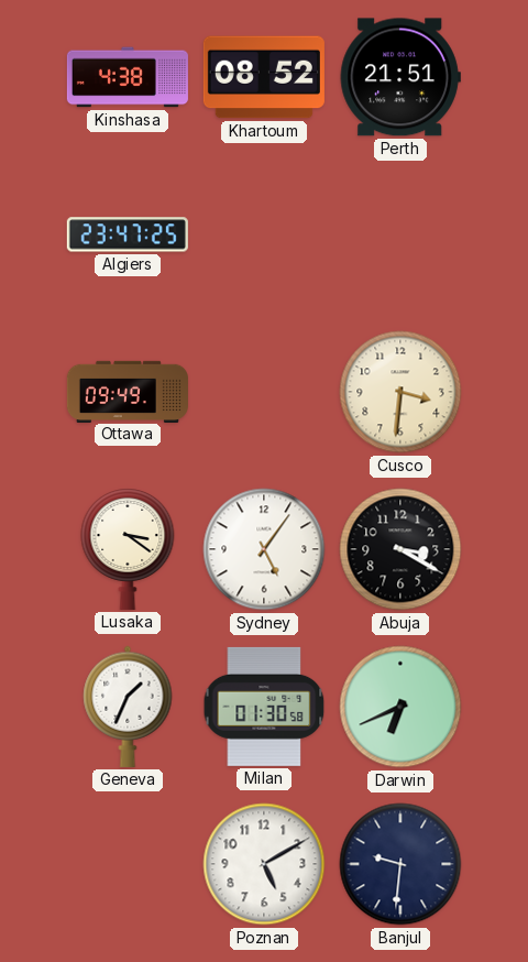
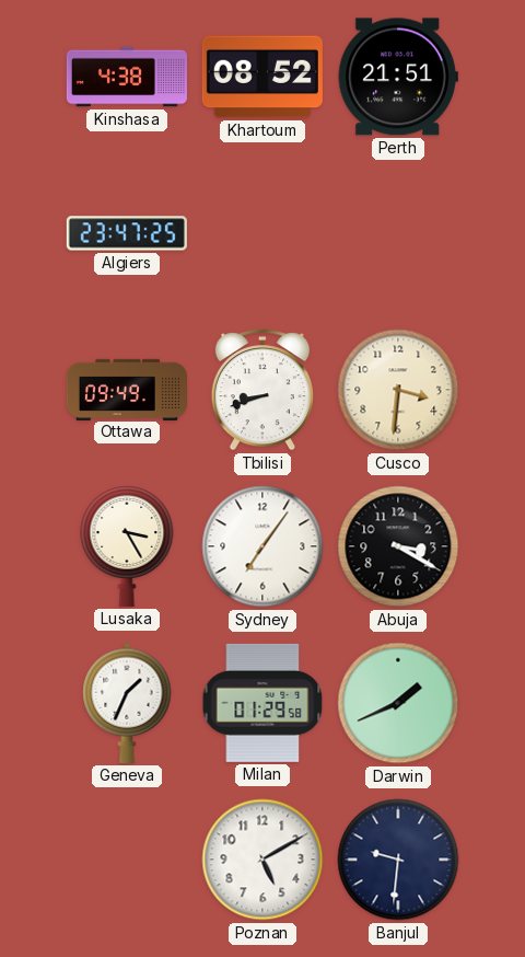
Tbilisi: none -> 8:42
Lusaka: 3:21 -> 3:25
Sydney: 5:06 -> 7:06
Milan: 01:30 -> 01:29
Darwin: 6:41 -> 1:41
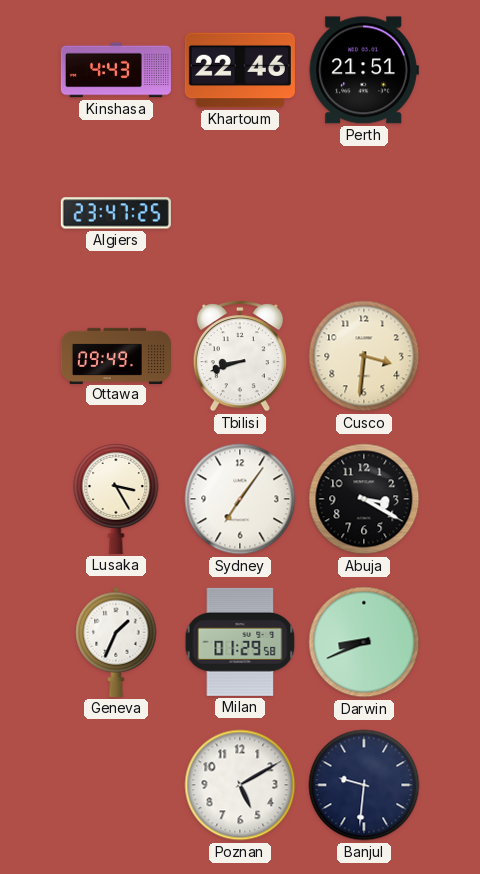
Kinshasa: 4:38 -> 4:43
Khartoum: 08:52 -> 22:46
Darwin: 1:41 -> 8:41
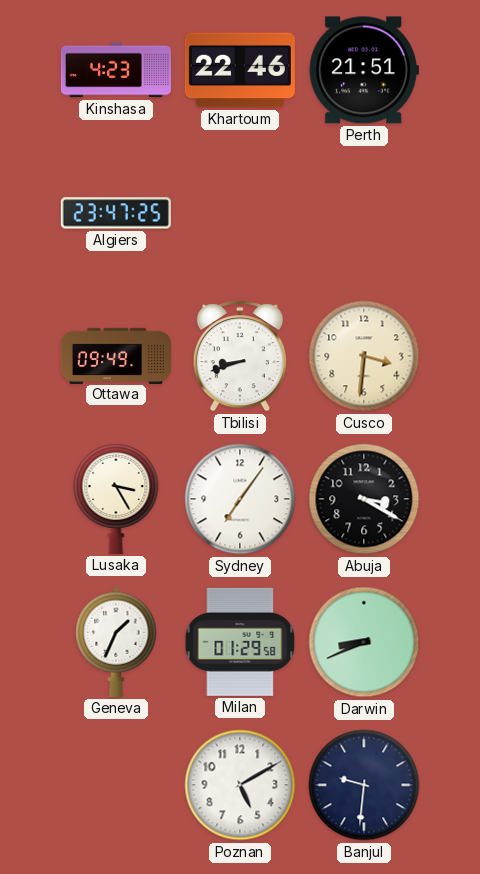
Kinshasa: 4:43 -> 4:23
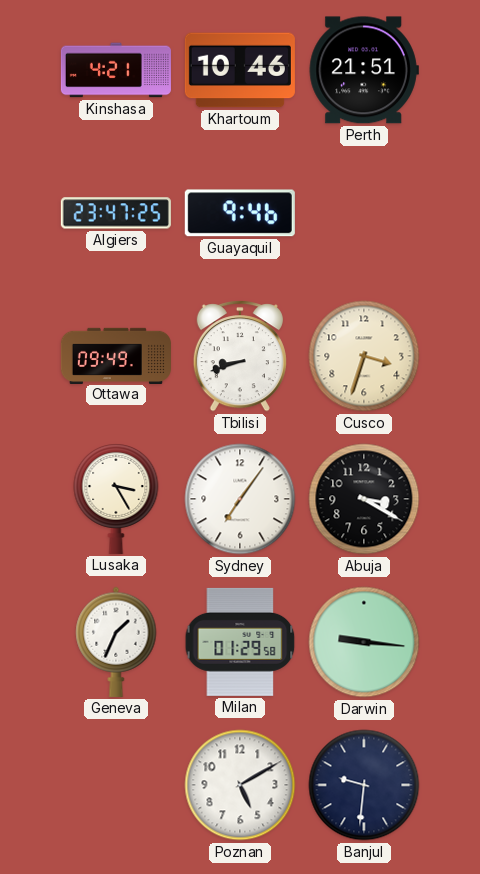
Kinshasa: 4:23 -> 4:21
Khartoum: 22:46 -> 10:46
Guayaquil: none -> 9:46
Cusco: 3:31 -> 3:33
Darwin: 8:41 -> 9:16
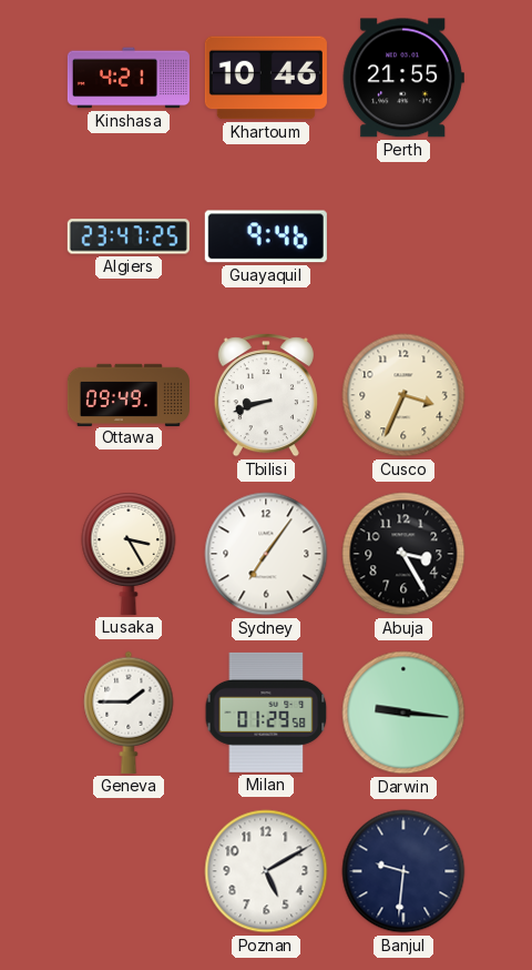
Perth: 21:51 -> 21:55
Cusco: 3:33 -> 3:34
Abuja: 3:20 -> 3:25
Geneva: 1:34 -> 1:45
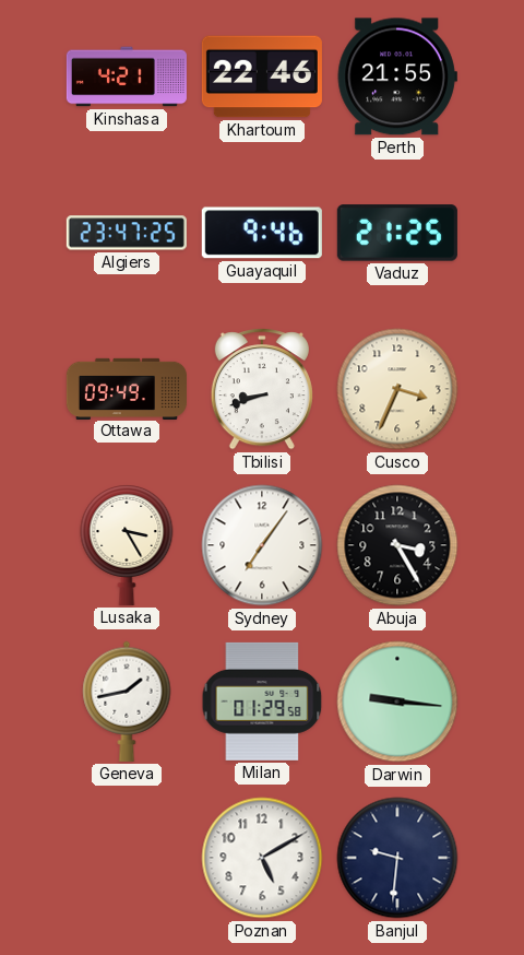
Khartoum: 10:46 -> 22:46
Vaduz: none -> 21:25
Geneva: 1:45 -> 1:43
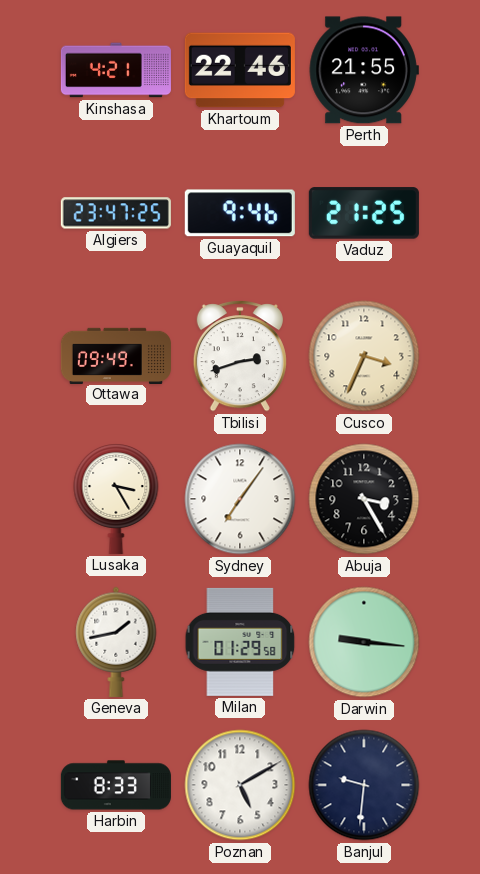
Tbilisi: 8:42 -> 2:42
Harbin: none -> 8:33
